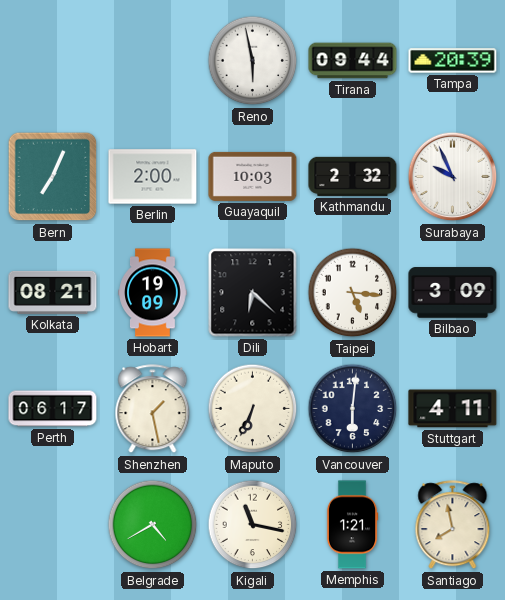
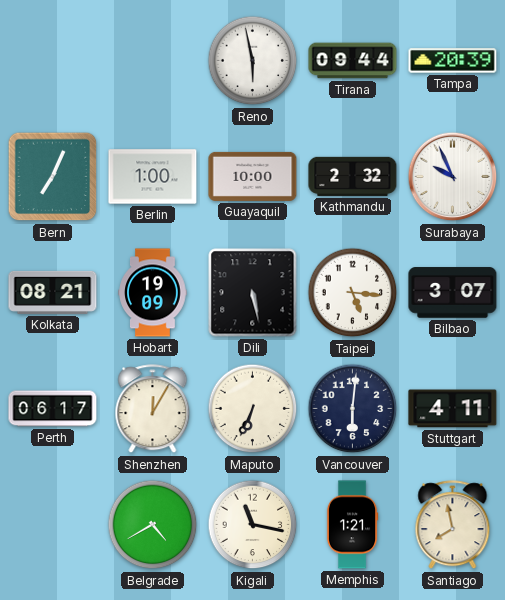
Berlin: 2:00 -> 1:00
Guayaquil: 10:03 -> 10:00
Dili: 6:22 -> 5:28
Bilbao: 3:09 -> 3:07
Shenzhen: 1:28 -> 12:05
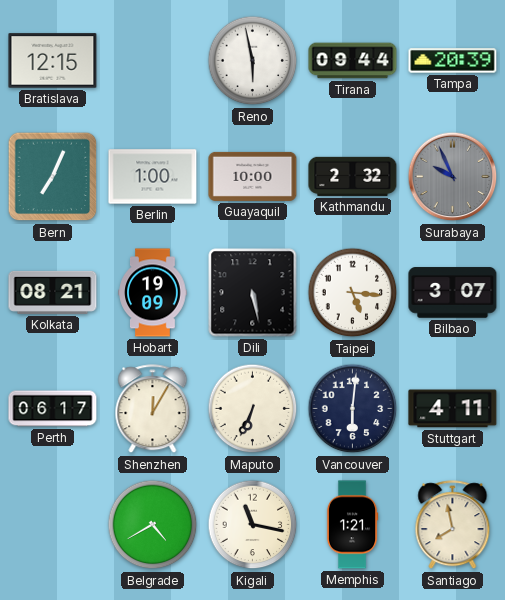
Bratislava: none -> 12:15
Surabaya dial: white -> grey
